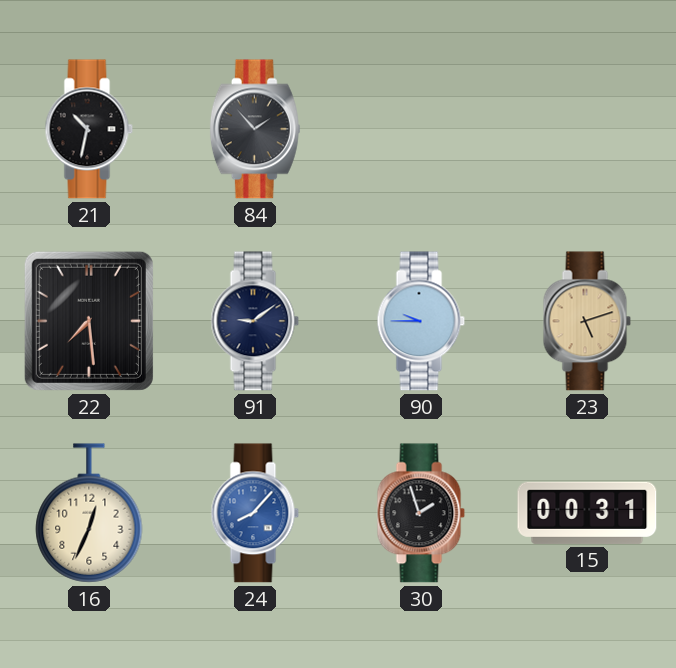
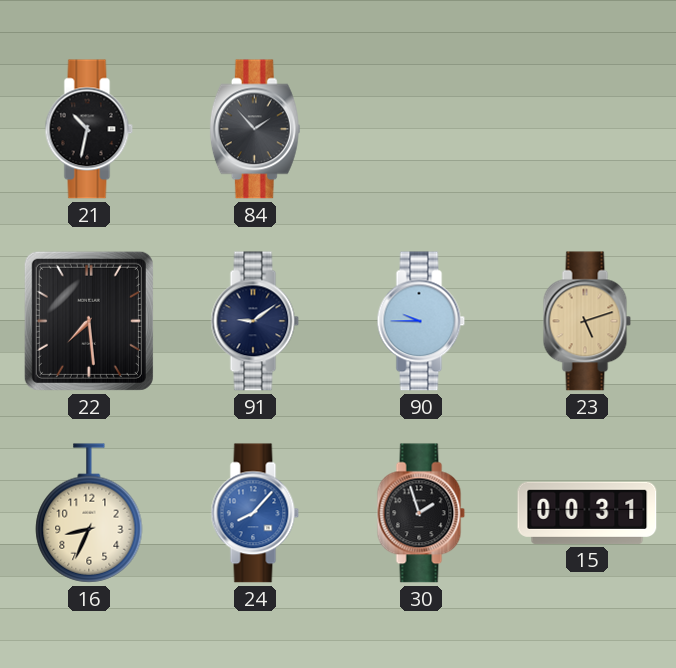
16: 12:34 -> 8:34
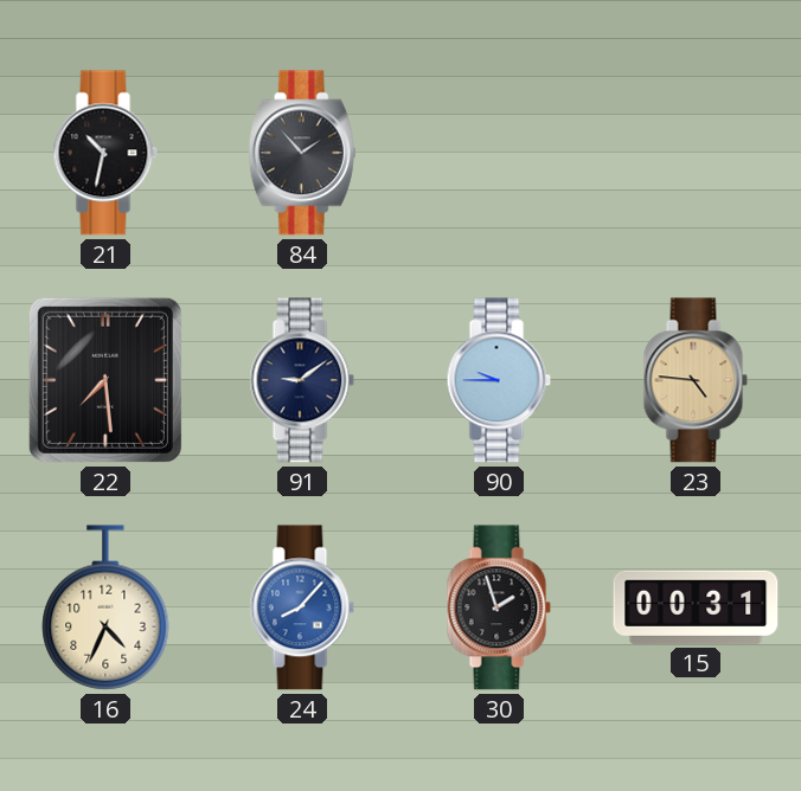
23: 5:12 -> 4:46
16: 8:34 -> 4:34
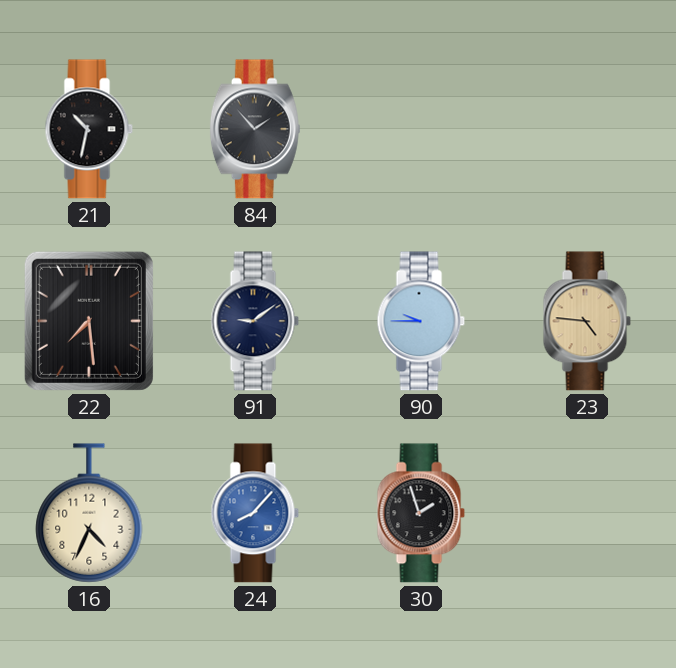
15: 00:31 -> none
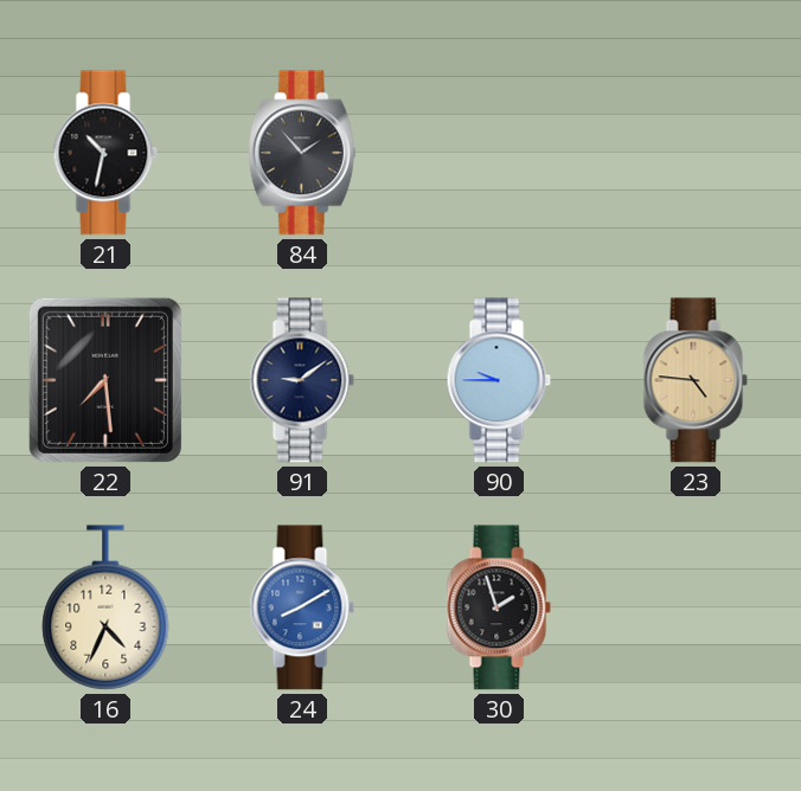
24: 8:07 -> 8:10
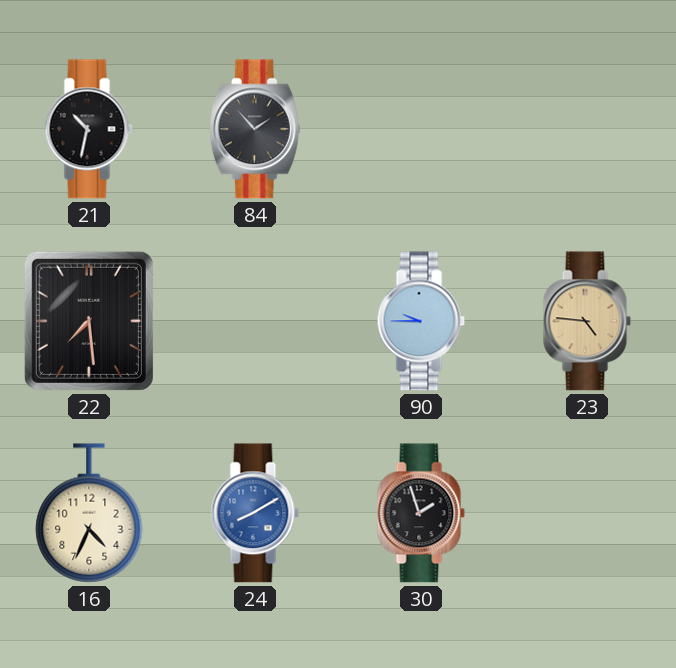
91: 9:09 -> none
